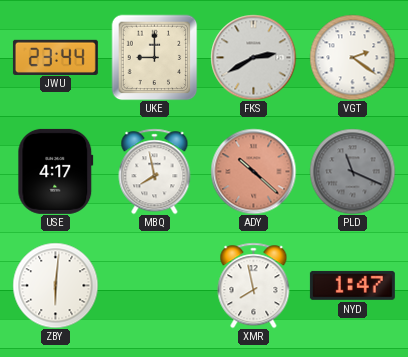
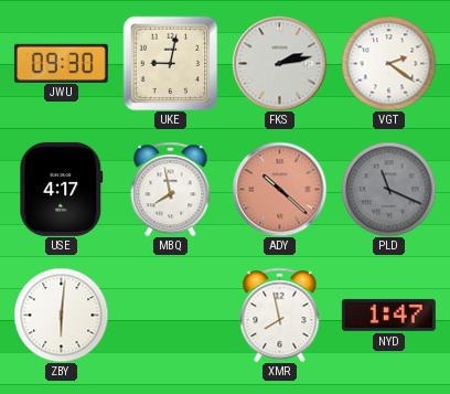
JWU: 23:44 -> 09:30
UKE: 9:00 -> 9:02
FKS: 2:40 -> 2:13
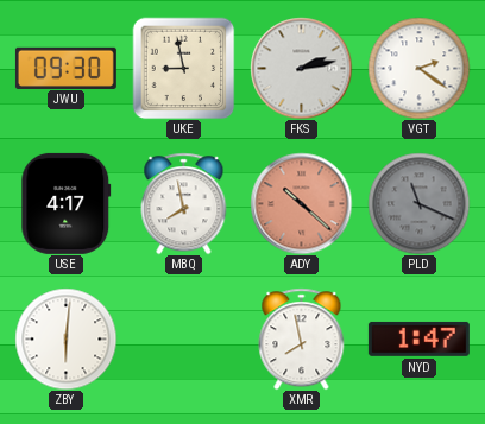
UKE: 9:02 -> 8:58
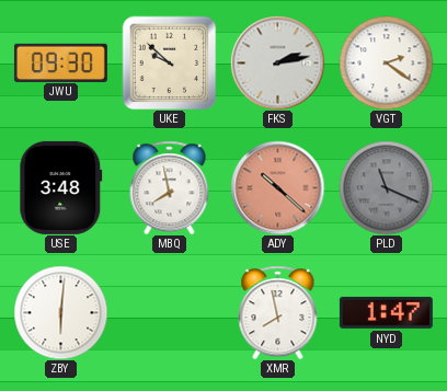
UKE: 8:58 -> 9:52
USE: 4:17 -> 3:48
